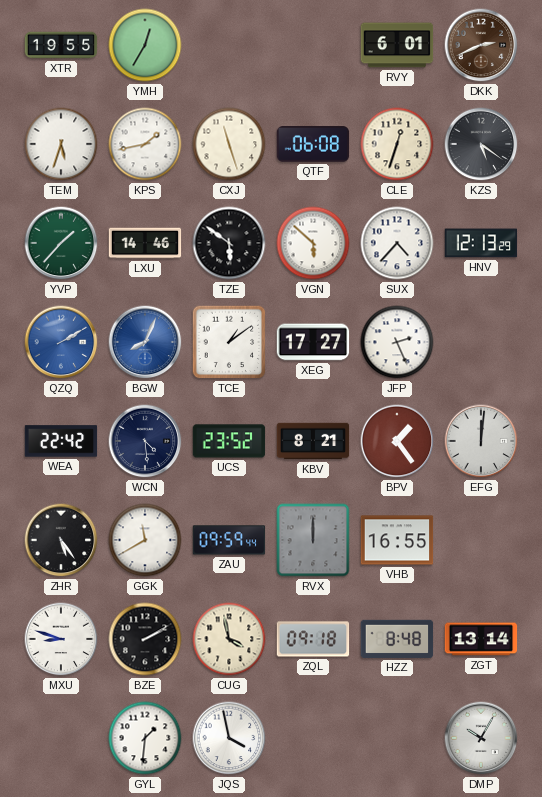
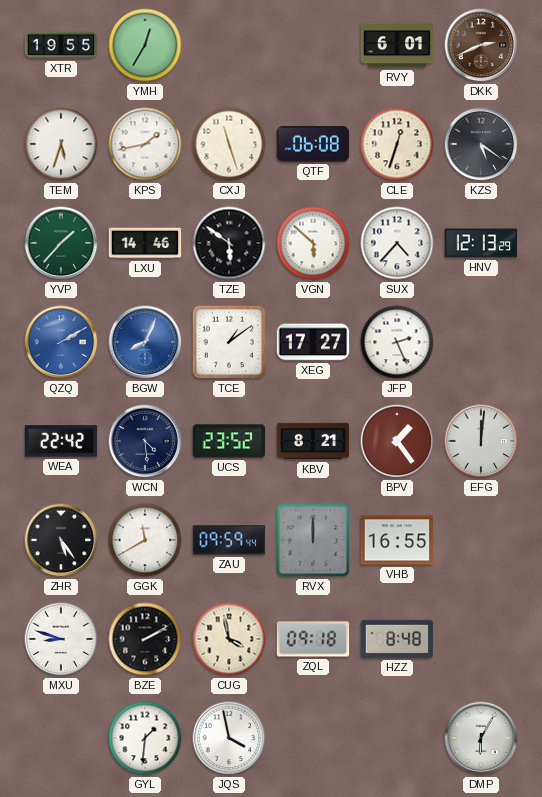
ZGT: 13:14 -> none
DMP: 10:05 -> 6:05
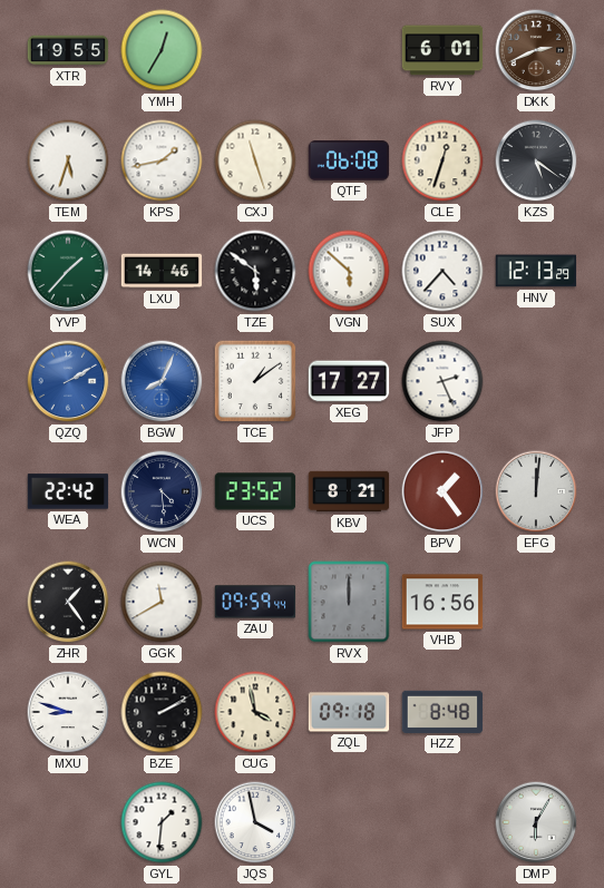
ZHR: 5:24 -> 1:24
VHB: 16:55 -> 16:56
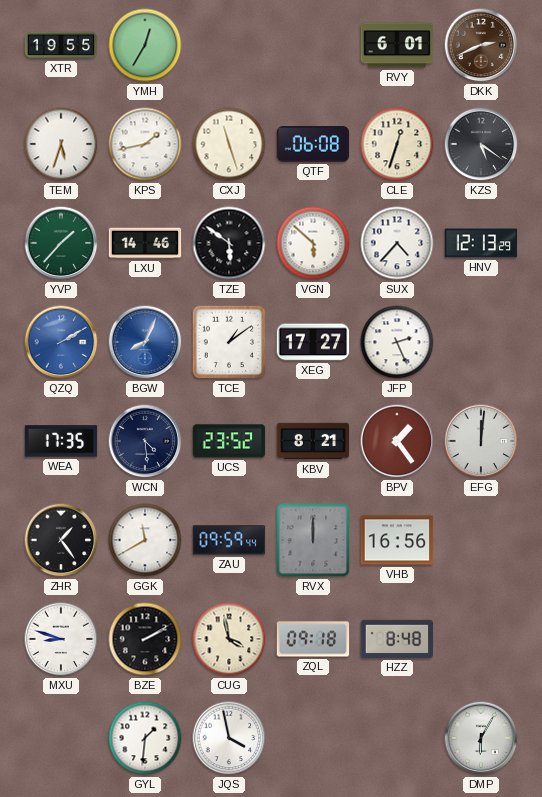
WEA: 22:42 -> 17:35
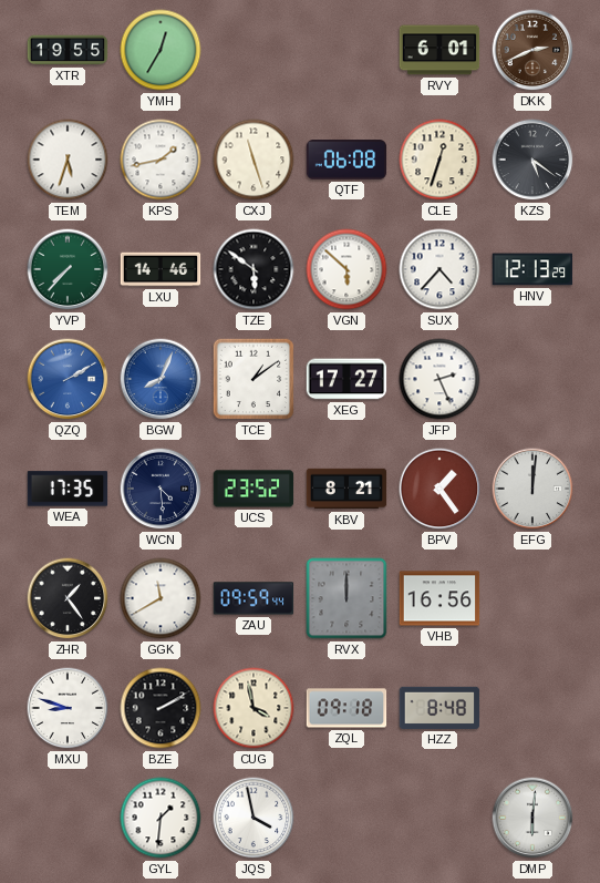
YVP: 1:37 -> 7:37
DMP: 6:05 -> 6:01
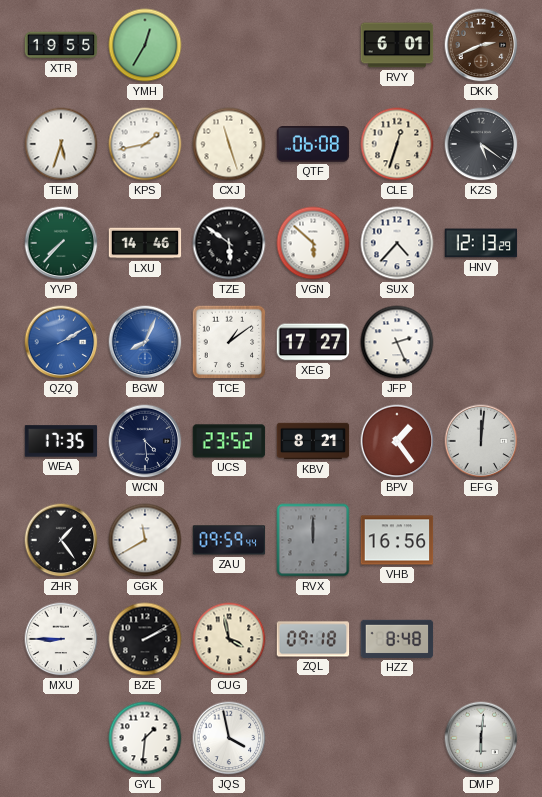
MXU: 8:48 -> 8:45
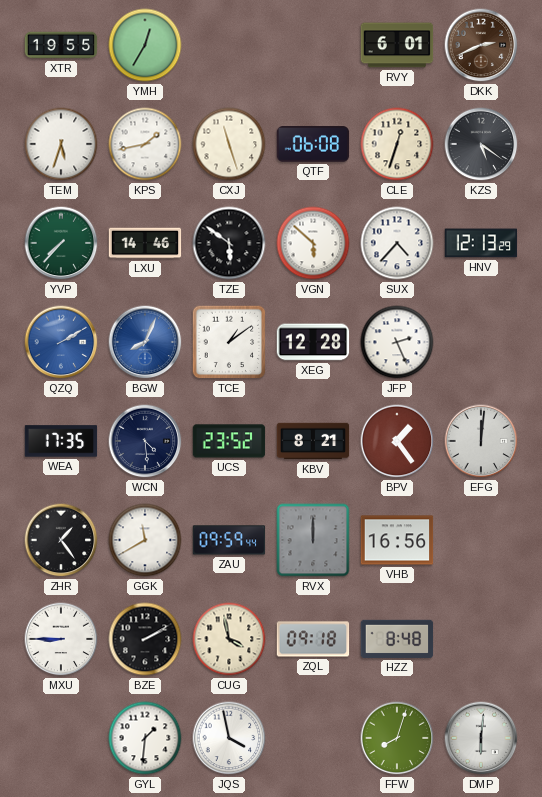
XEG: 17:27 -> 12:28
FFW: none -> 8:03
